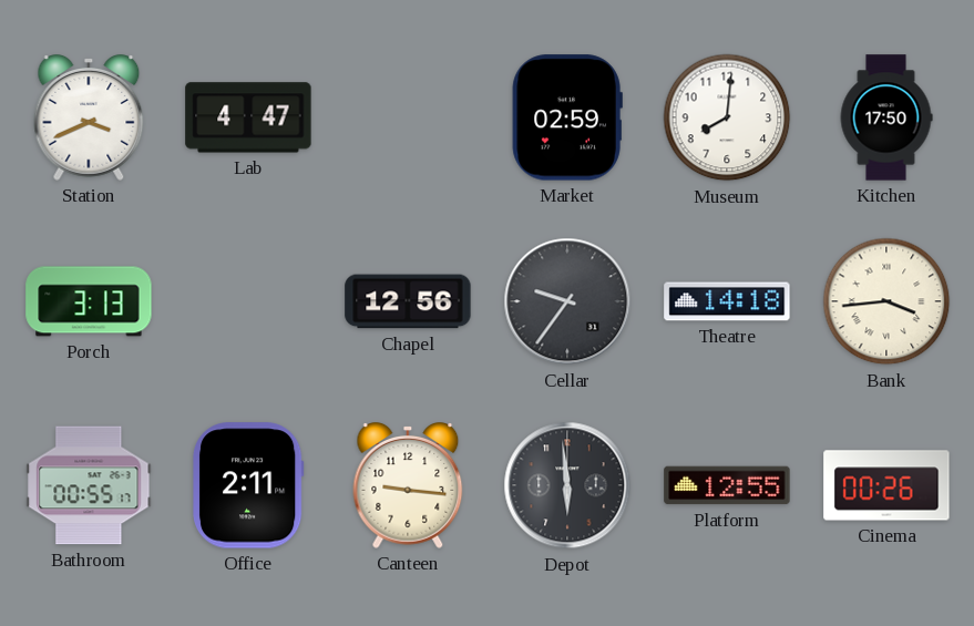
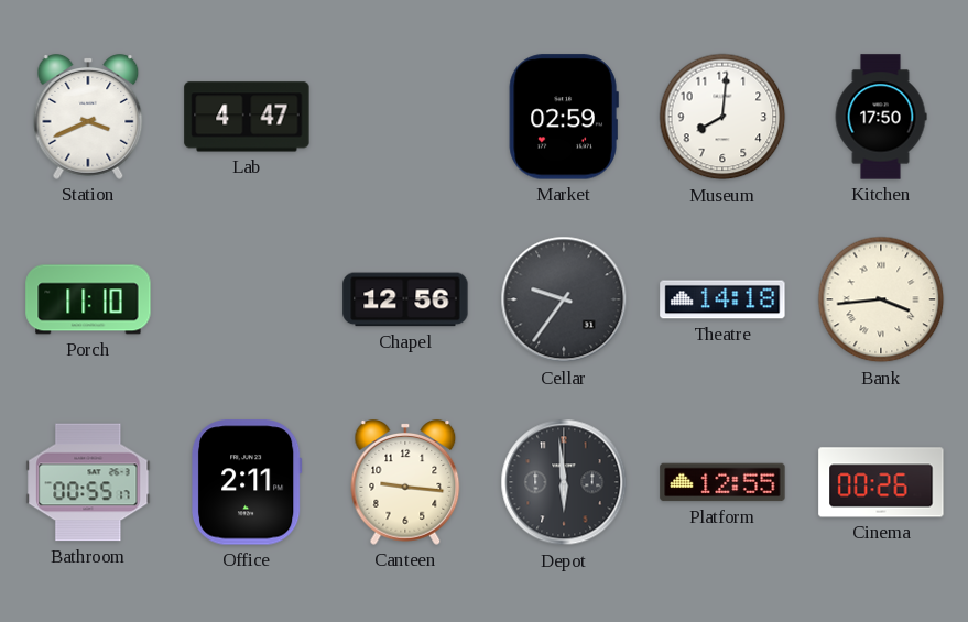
Porch: 3:13 -> 11:10
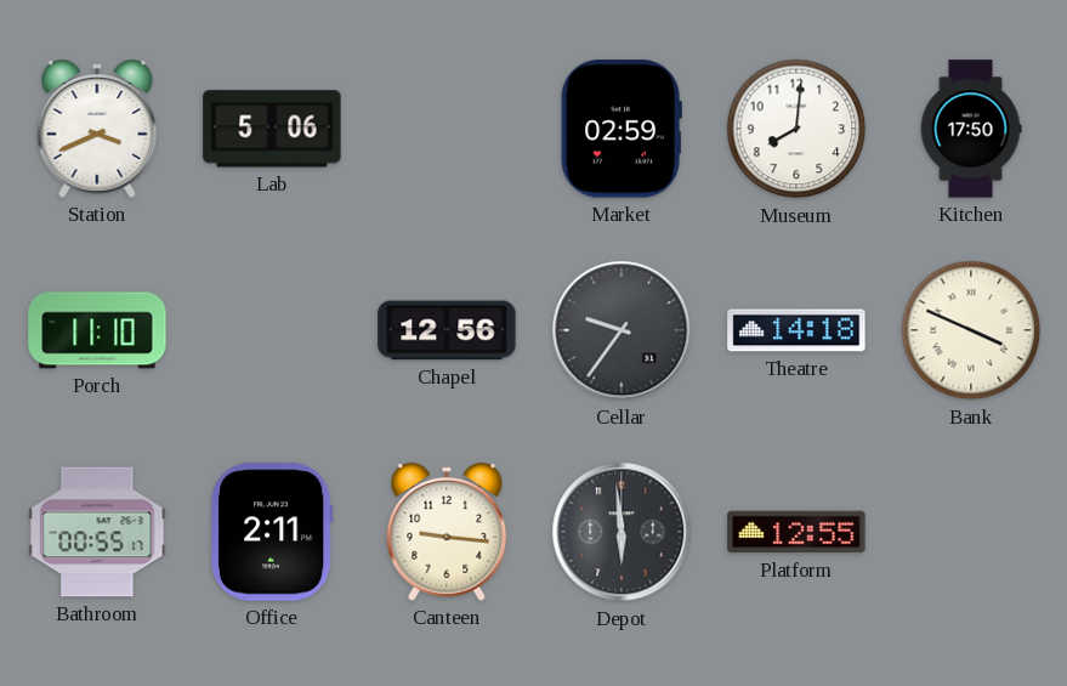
Lab: 4:47 -> 5:06
Bank: 3:44 -> 3:49
Cinema: 00:26 -> none
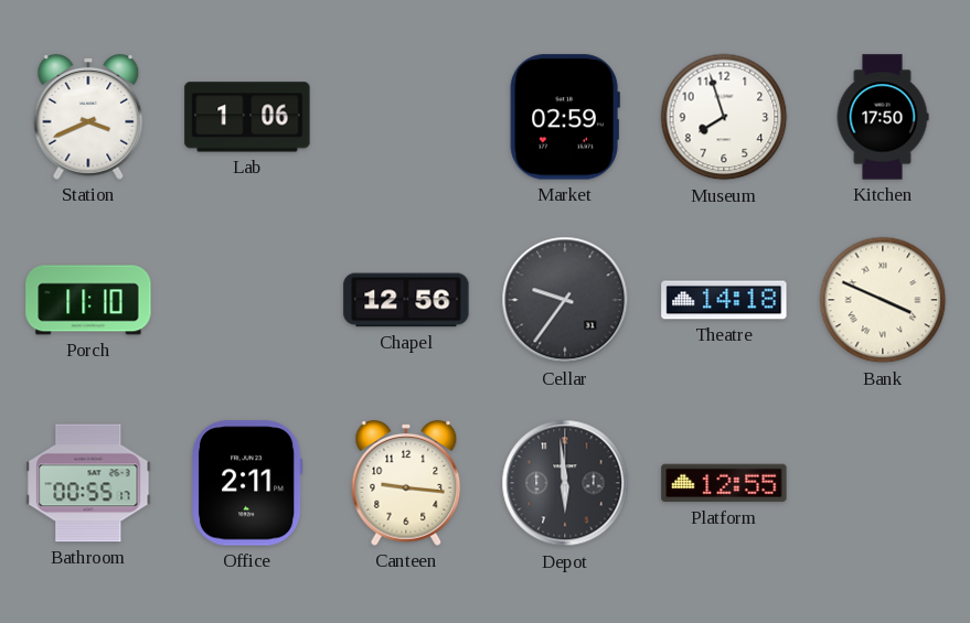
Lab: 5:06 -> 1:06
Museum: 8:01 -> 7:57
